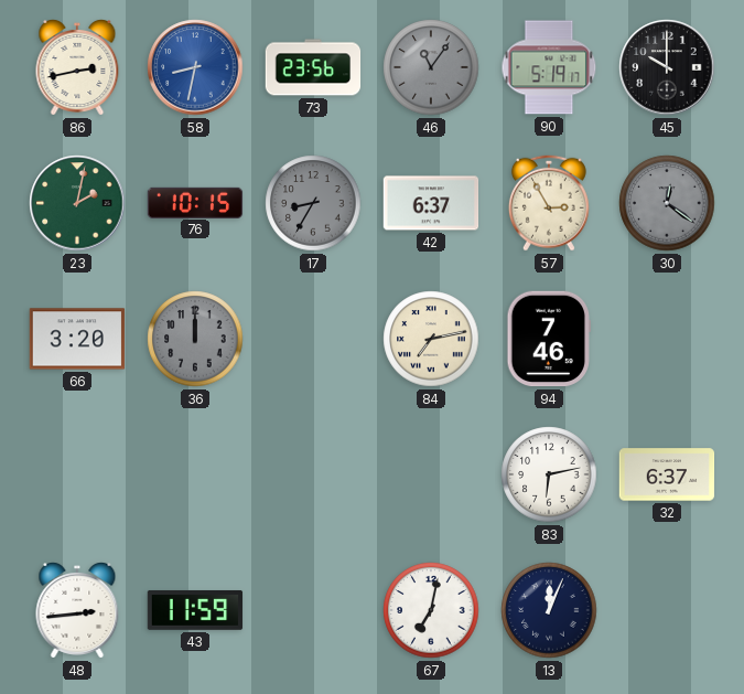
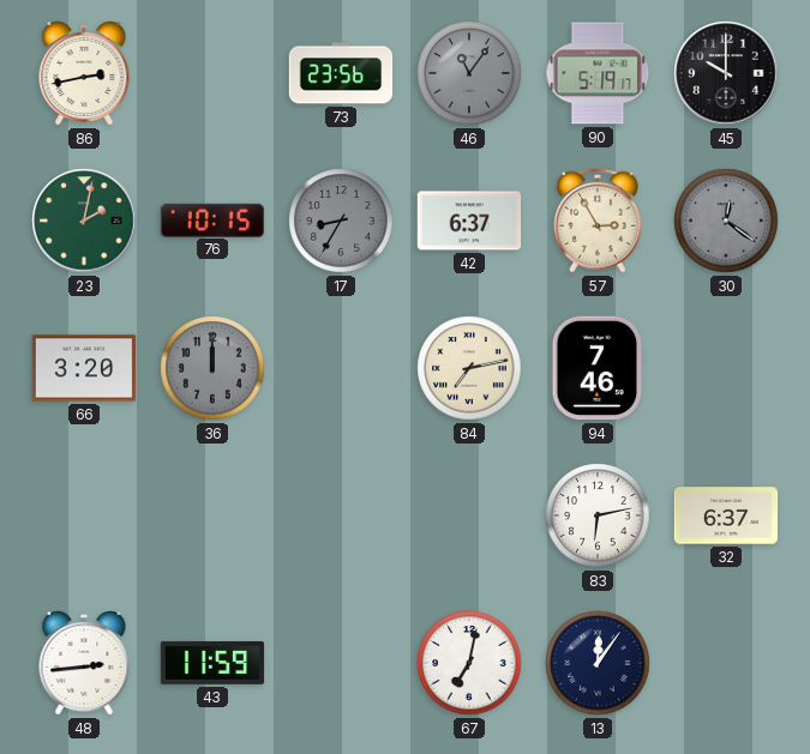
58: 8:32 -> none
13: 12:04 -> 12:06
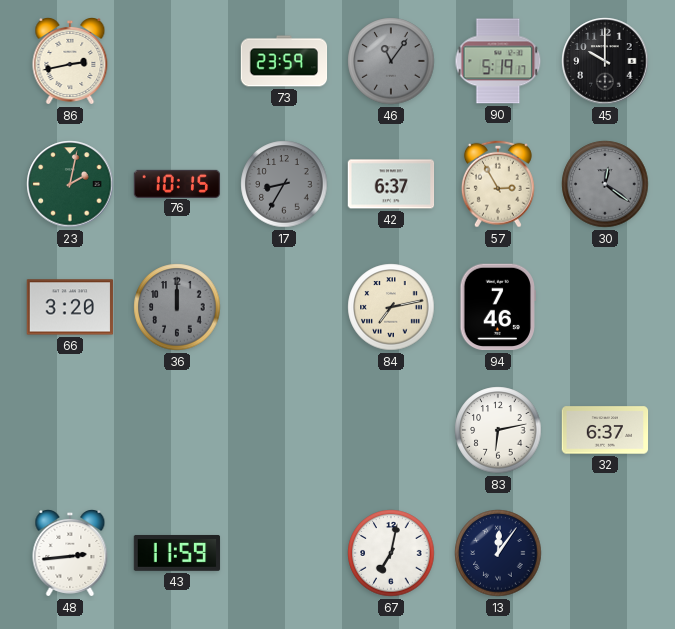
73: 23:56 -> 23:59
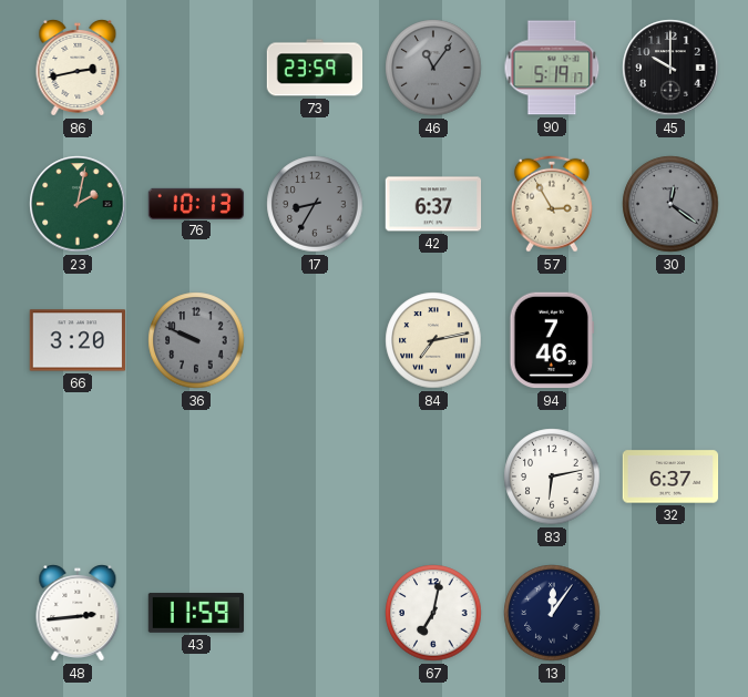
76: 10:15 -> 10:13
36: 12:00 -> 9:49
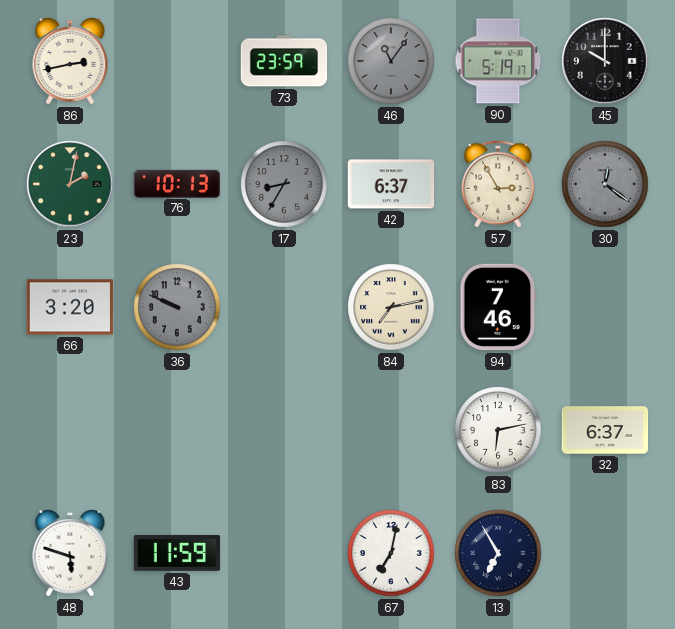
48: 2:44 -> 5:48
13: 12:06 -> 6:55
